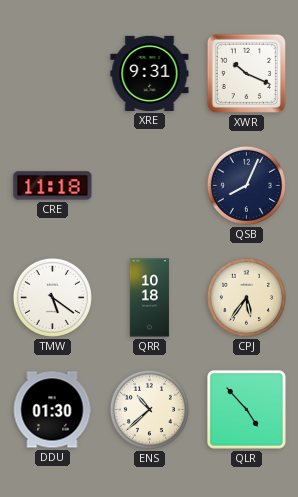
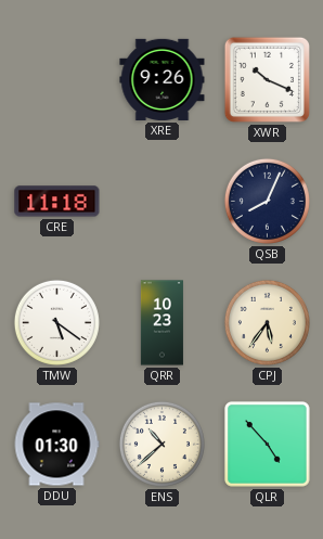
XRE: 9:31 -> 9:26
QRR: 10:18 -> 10:23
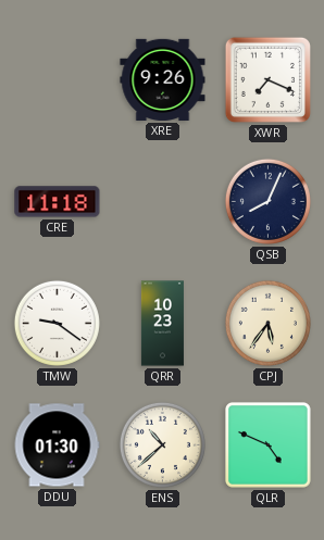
XWR: 10:19 -> 7:19
TMW: 5:21 -> 9:21
QLR: 4:53 -> 4:49
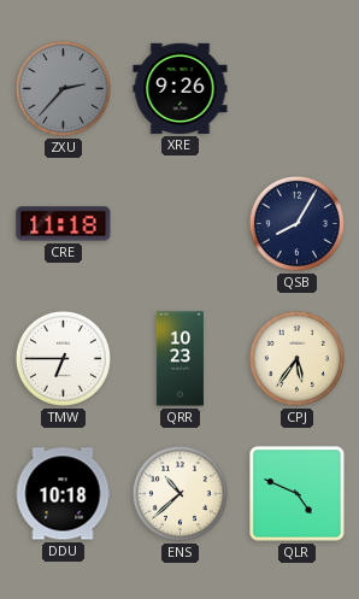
ZXU: none -> 2:37
XWR: 7:19 -> none
QSB: 8:04 -> 8:05
TMW: 9:21 -> 6:45
DDU: 01:30 -> 10:18
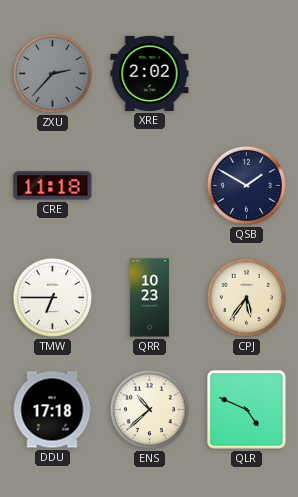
XRE: 9:26 -> 2:02
QSB: 8:05 -> 1:50
DDU: 10:18 -> 17:18
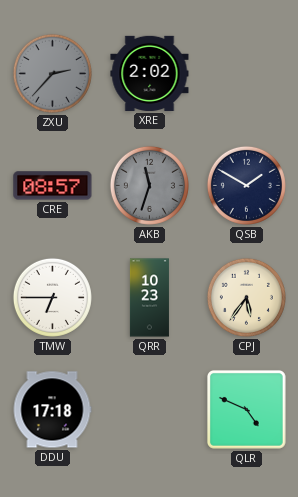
CRE: 11:18 -> 08:57
AKB: none -> 11:33
ENS: 10:38 -> none
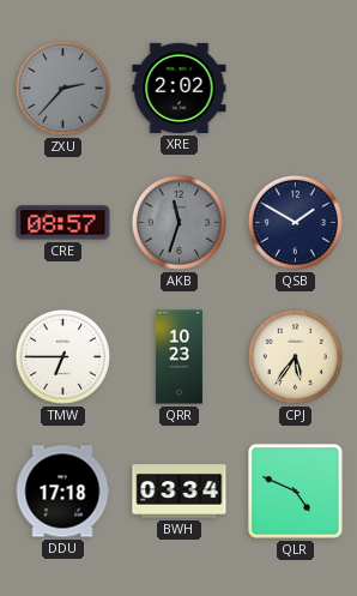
BWH: none -> 03:34
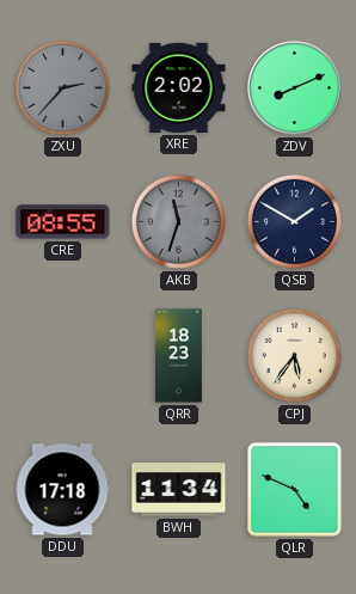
ZDV: none -> 8:11
CRE: 08:57 -> 08:55
TMW: 6:45 -> none
QRR: 10:23 -> 18:23
BWH: 03:34 -> 11:34
